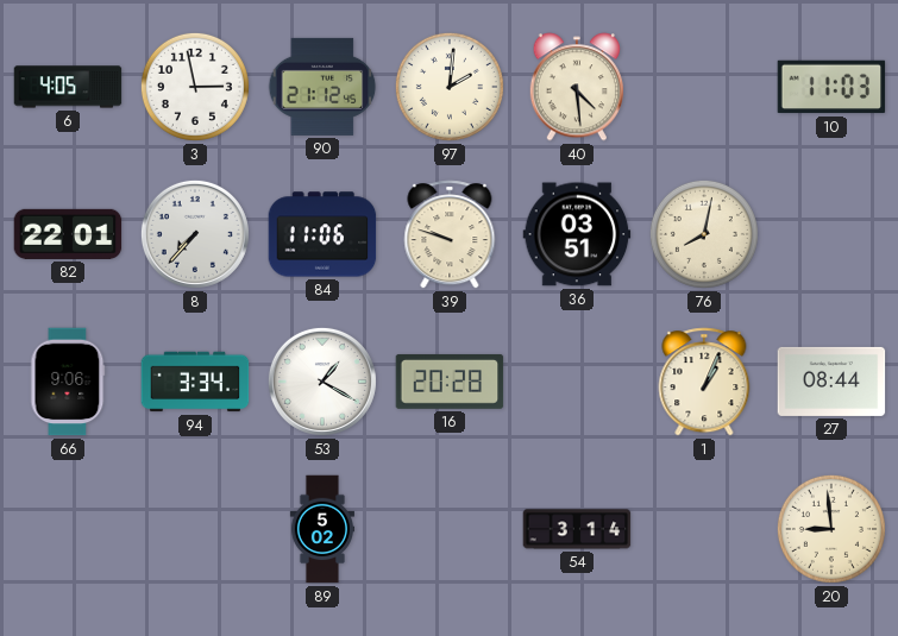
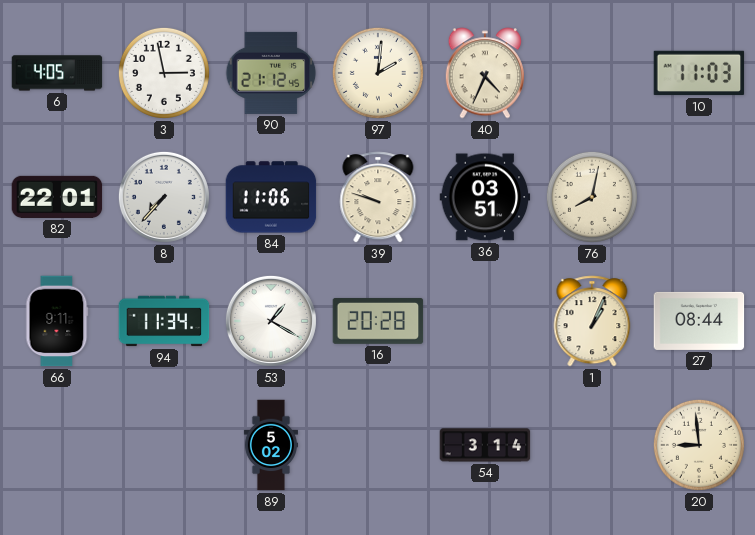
40: 4:29 -> 4:34
66: 9:06 -> 9:11
94: 3:34 -> 11:34
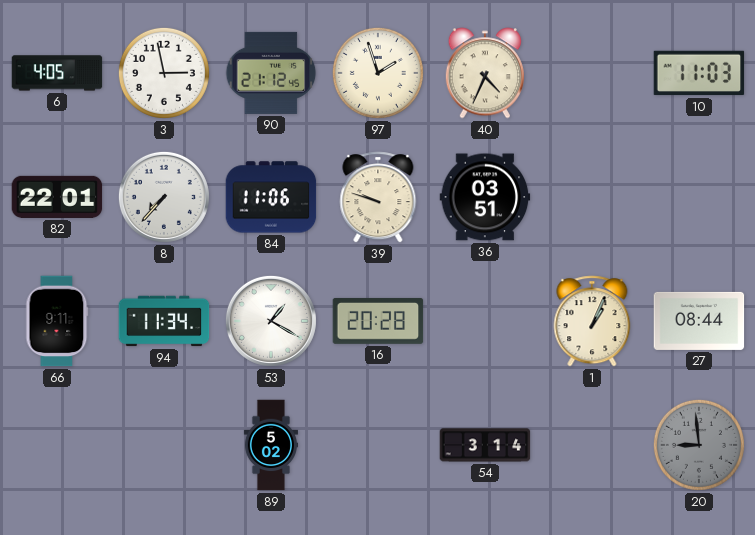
97: 2:01 -> 1:57
76: 8:02 -> none
20 dial: cream -> grey
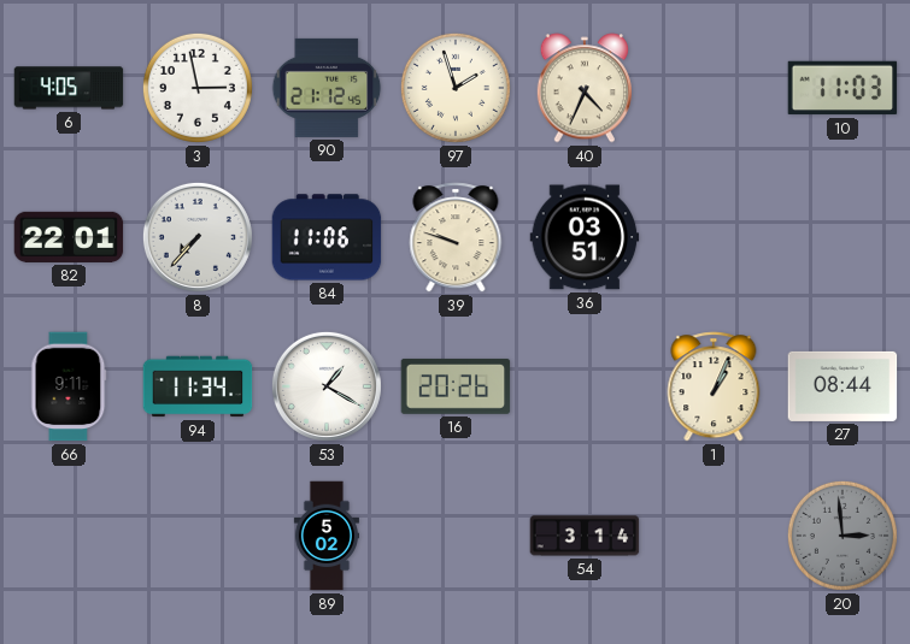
16: 20:28 -> 20:26
20: 8:59 -> 2:59
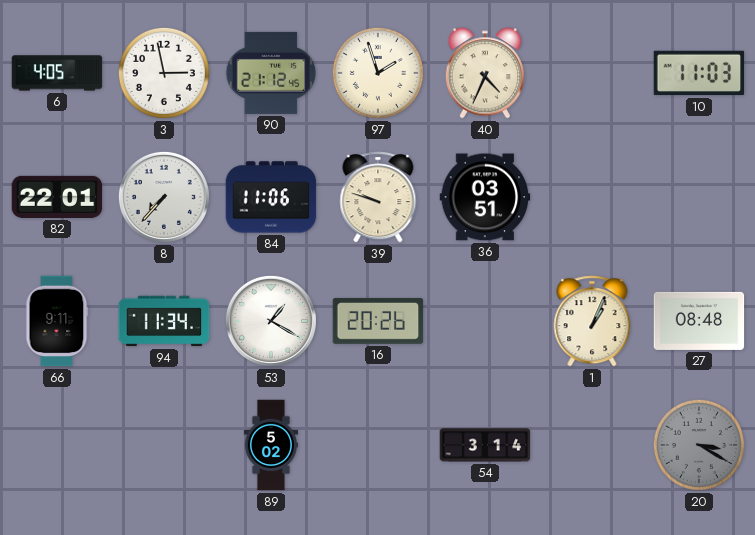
27: 08:44 -> 08:48
20: 2:59 -> 3:20
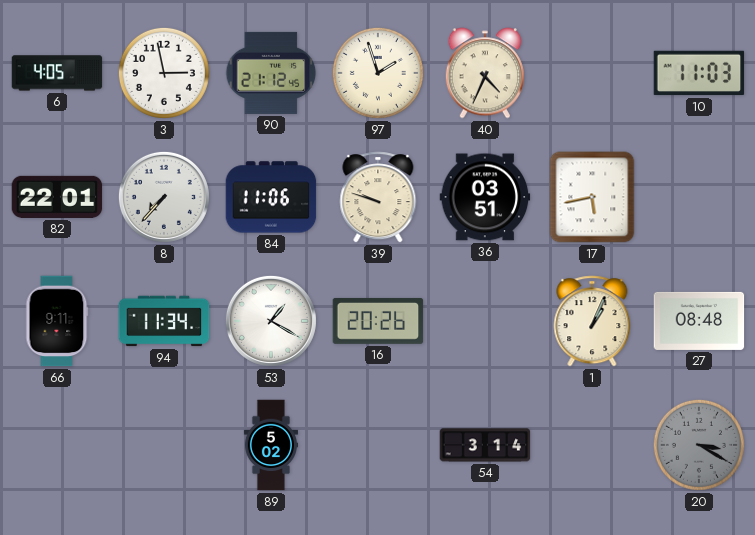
17: none -> 5:43
